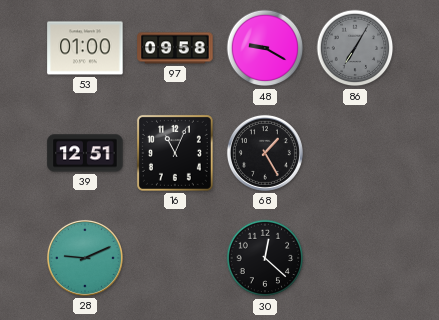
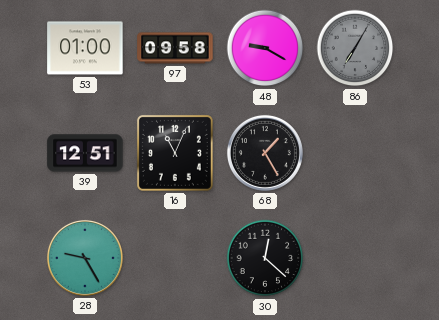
28: 9:11 -> 9:25
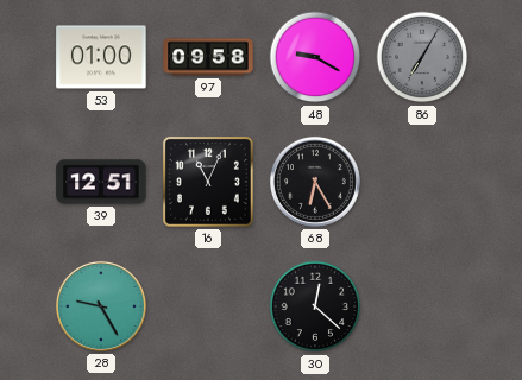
68: 1:25 -> 6:25
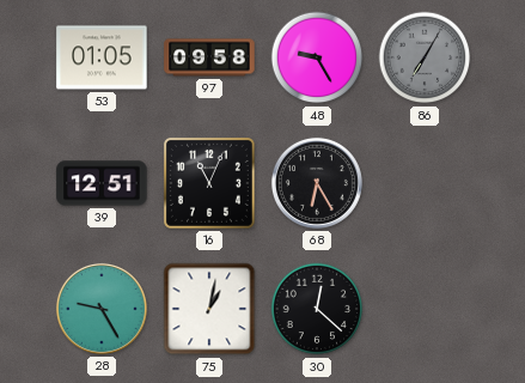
53: 01:00 -> 01:05
48: 9:20 -> 9:25
75: none -> 1:02
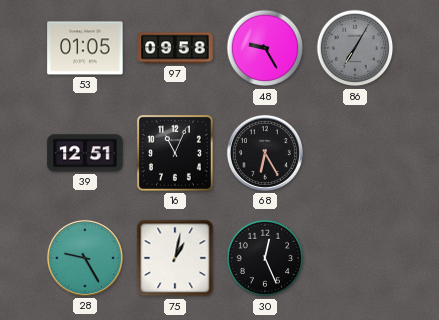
30: 12:22 -> 12:26
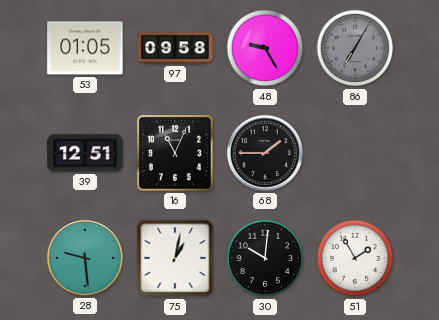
68: 6:25 -> 1:45
28: 9:25 -> 9:29
30: 12:26 -> 10:01
51: none -> 1:55
